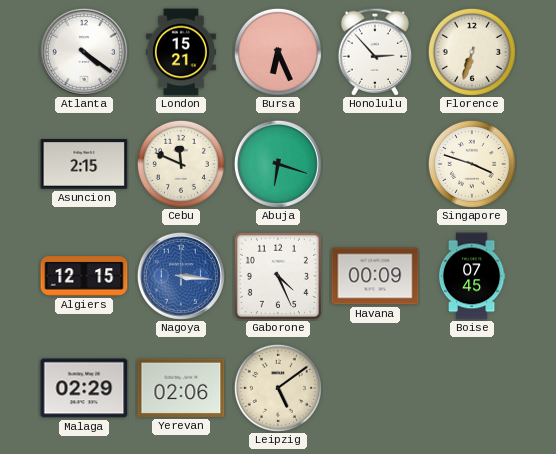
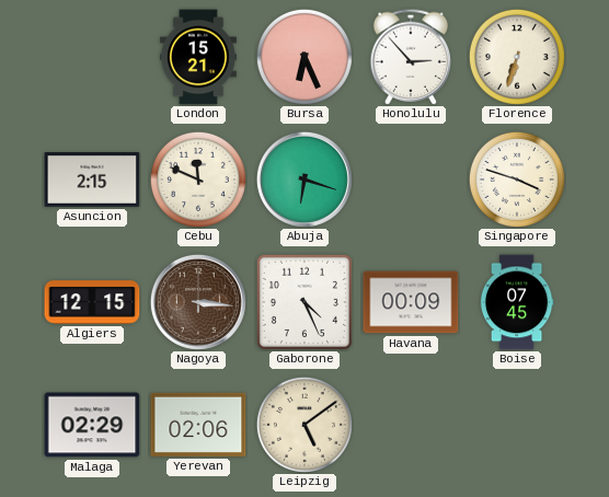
Atlanta: 4:21 -> none
Nagoya dial: blue -> brown
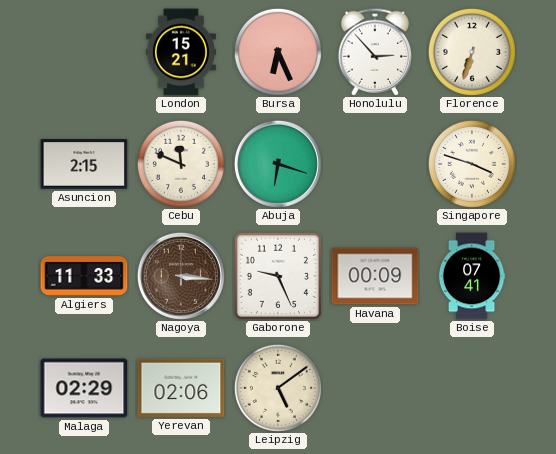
Algiers: 12:15 -> 11:33
Gaborone: 4:26 -> 9:26
Boise: 07:45 -> 07:41
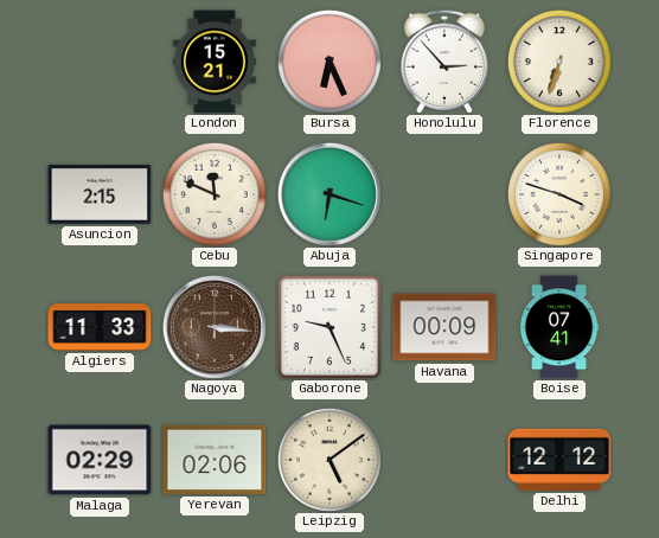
Delhi: none -> 12:12
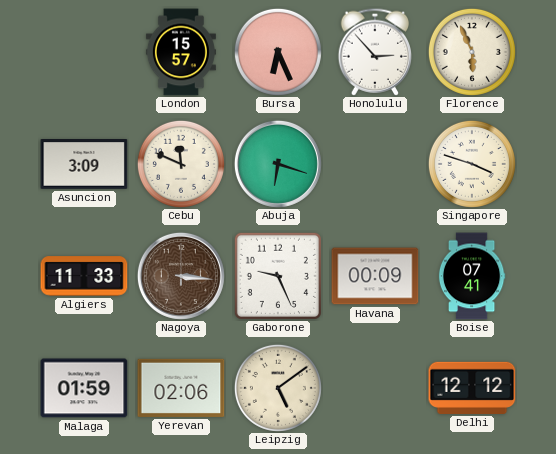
London: 15:21 -> 15:57
Florence: 6:33 -> 5:56
Asuncion: 2:15 -> 3:09
Malaga: 02:29 -> 01:59
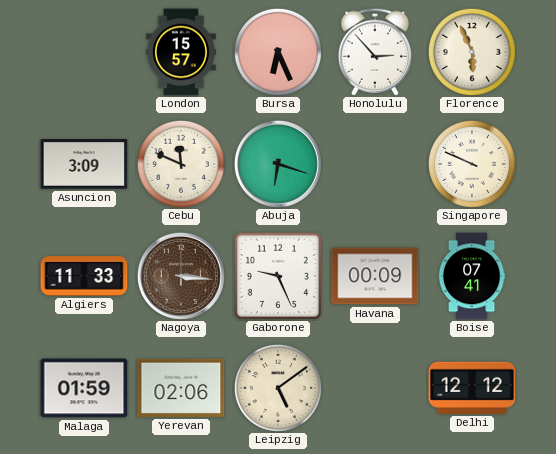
Singapore: 3:48 -> 9:49
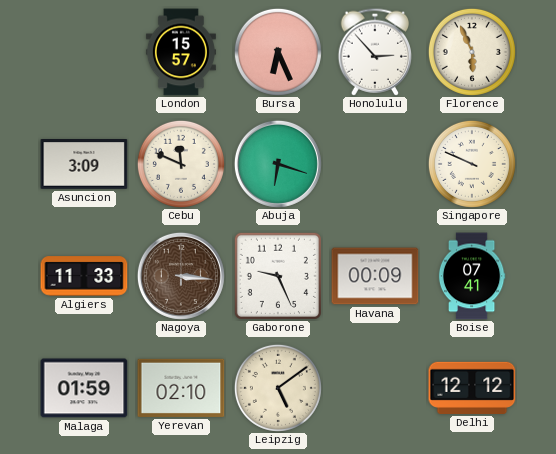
Yerevan: 02:06 -> 02:10
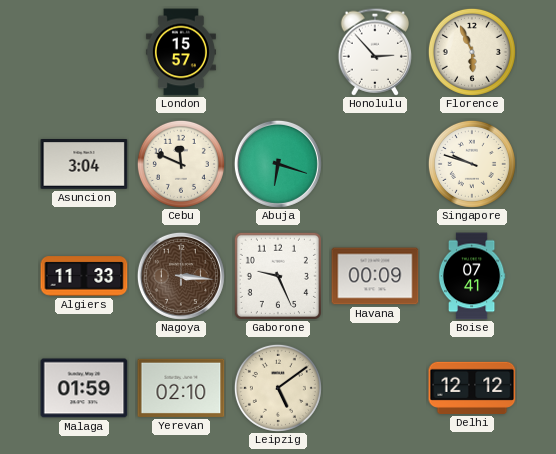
Bursa: 6:26 -> none
Asuncion: 3:09 -> 3:04
Singapore: 9:49 -> 9:48
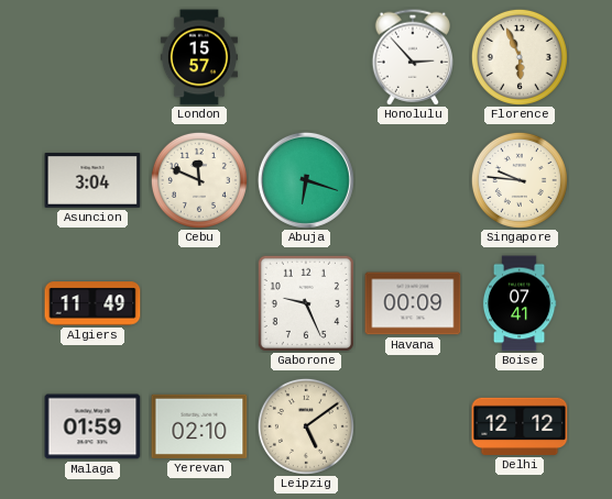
Singapore: 9:48 -> 9:46
Algiers: 11:33 -> 11:49
Nagoya: 3:16 -> none
